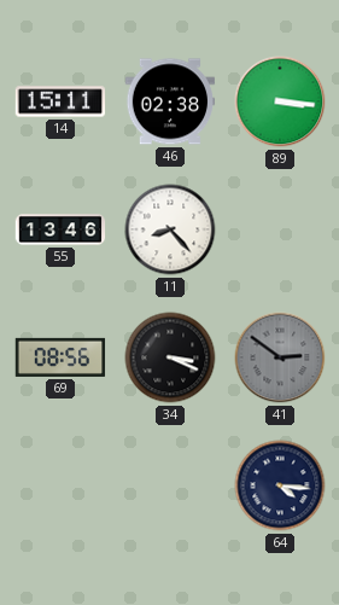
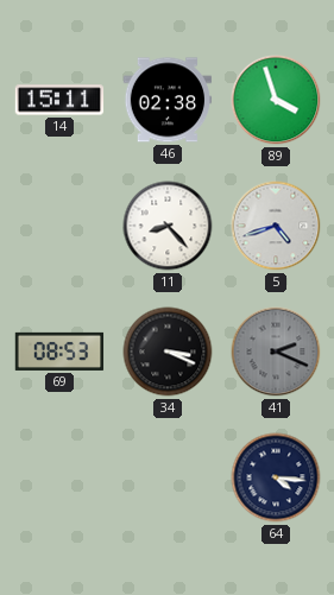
89: 3:16 -> 3:57
55: 13:46 -> none
5: none -> 4:42
69: 08:56 -> 08:53
41: 2:51 -> 2:19
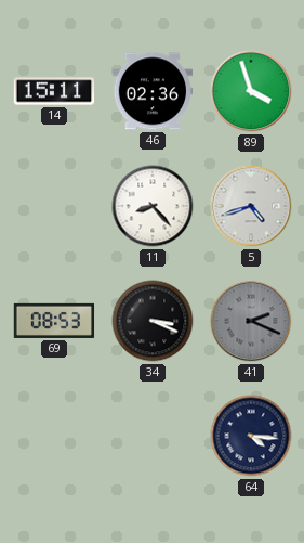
46: 02:38 -> 02:36
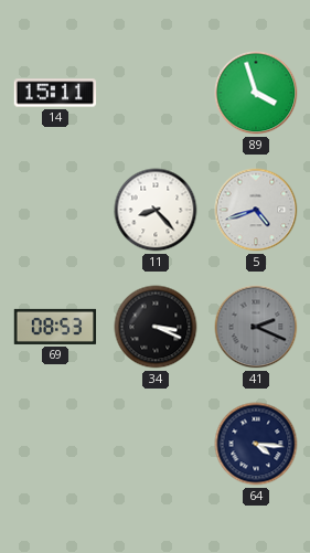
46: 02:36 -> none
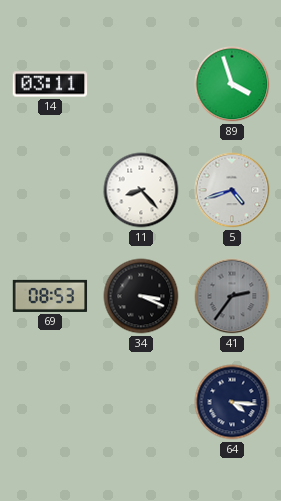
14: 15:11 -> 03:11
41: 2:19 -> 2:36
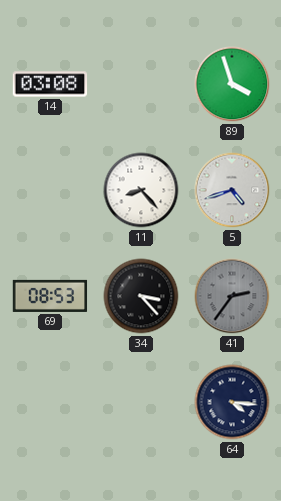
14: 03:11 -> 03:08
34: 3:19 -> 3:23
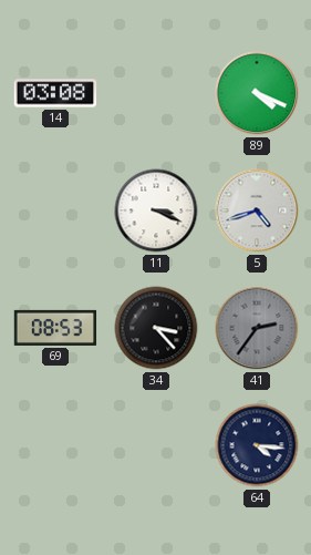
89: 3:57 -> 4:19
11: 8:23 -> 3:19
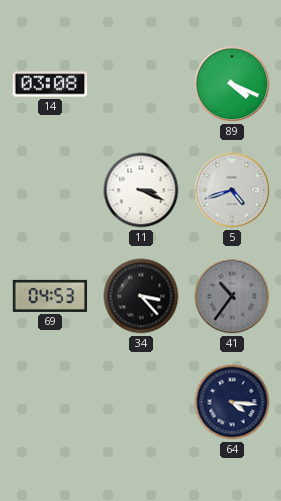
69: 08:53 -> 04:53
41: 2:36 -> 10:36
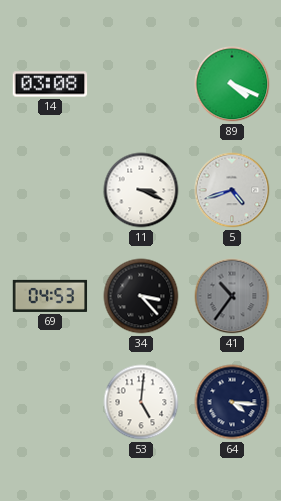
53: none -> 5:01
